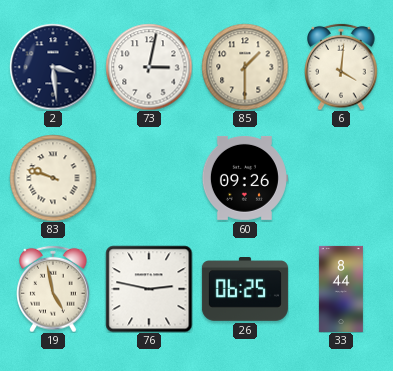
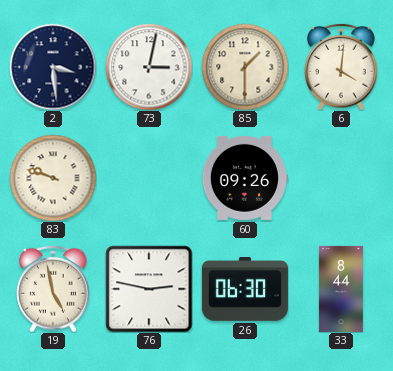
26: 06:25 -> 06:30
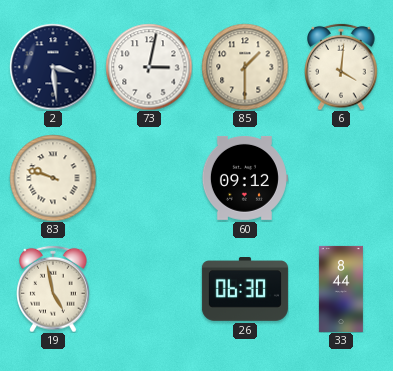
60: 09:26 -> 09:12
76: 2:47 -> none
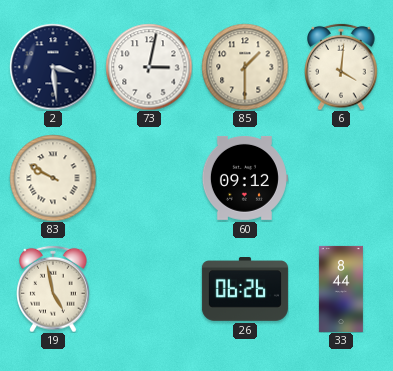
83: 9:48 -> 9:50
26: 06:30 -> 06:26
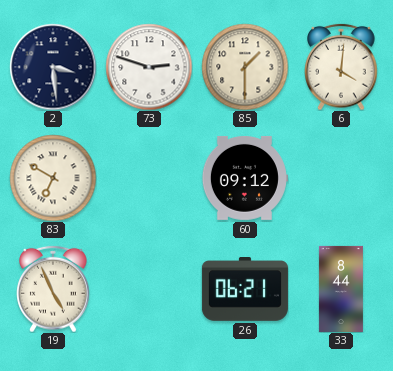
73: 3:02 -> 2:48
83: 9:50 -> 6:50
19: 4:58 -> 4:56
26: 06:26 -> 06:21
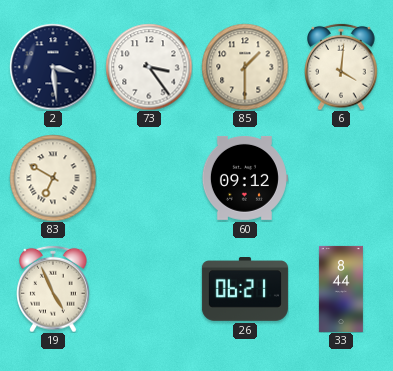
73: 2:48 -> 3:24
